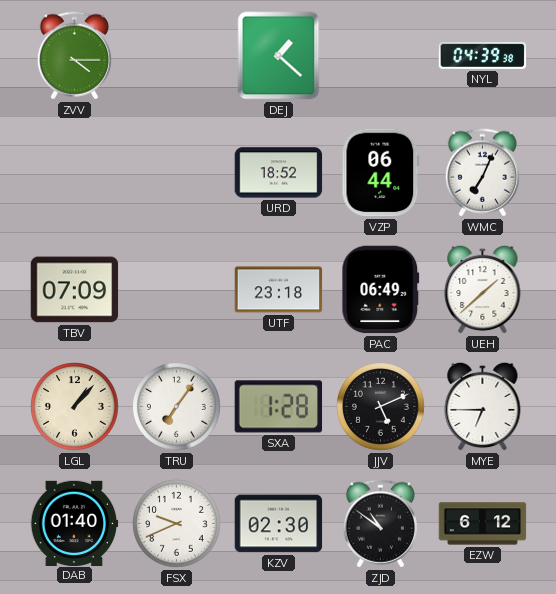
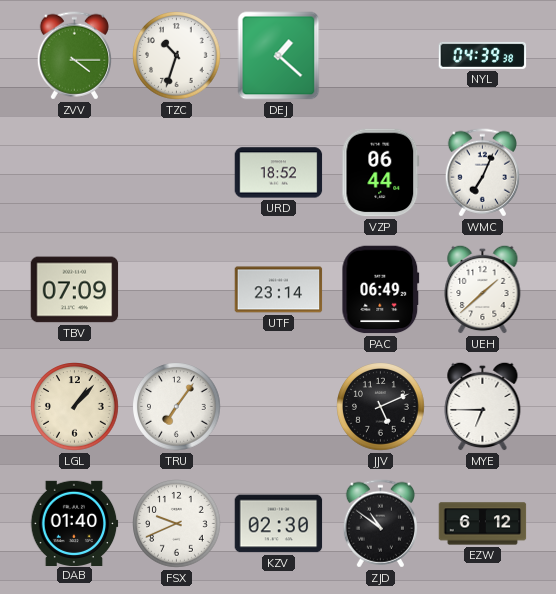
TZC: none -> 10:33
UTF: 23:18 -> 23:14
SXA: 1:28 -> none
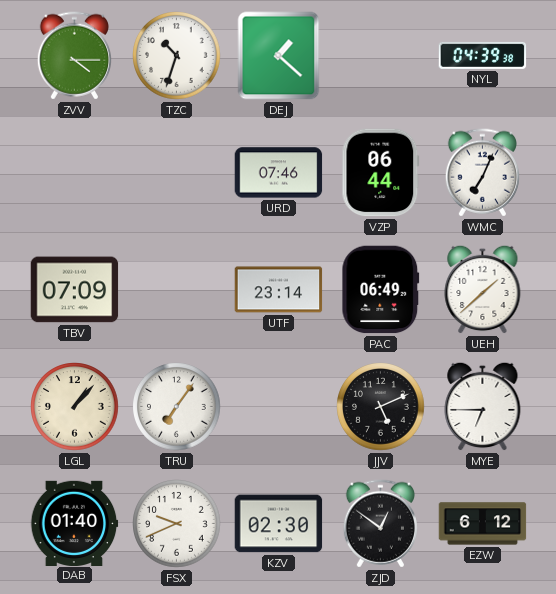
URD: 18:52 -> 07:46
ZJD: 10:51 -> 12:51
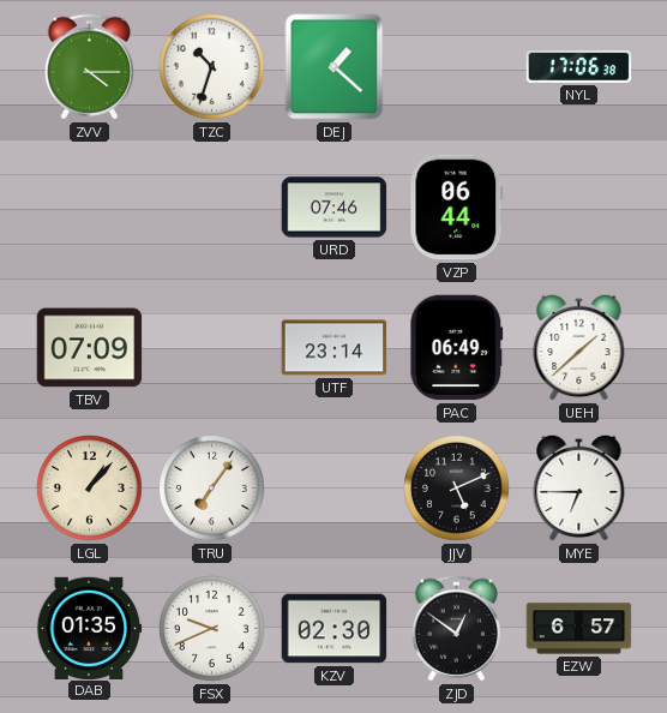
NYL: 04:39 -> 17:06
WMC: 7:04 -> none
DAB: 01:40 -> 01:35
EZW: 6:12 -> 6:57
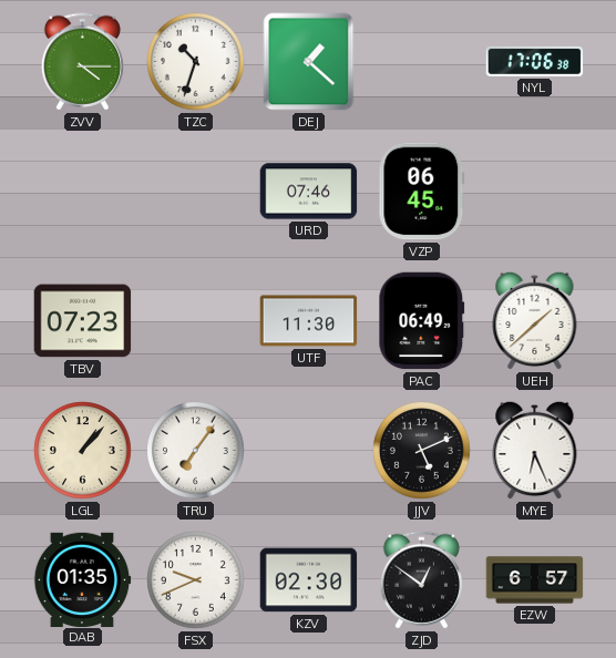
VZP: 06:44 -> 06:45
TBV: 07:09 -> 07:23
UTF: 23:14 -> 11:30
MYE: 6:45 -> 6:26
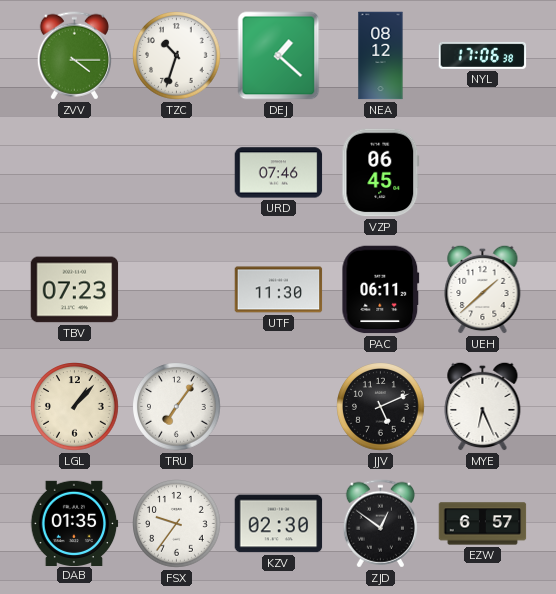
NEA: none -> 08:12
PAC: 06:49 -> 06:11
FSX: 9:41 -> 9:36
